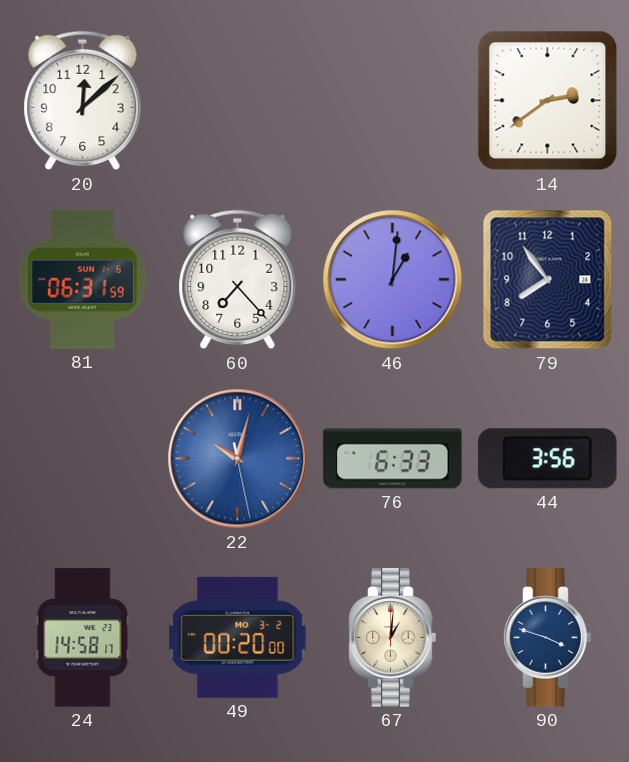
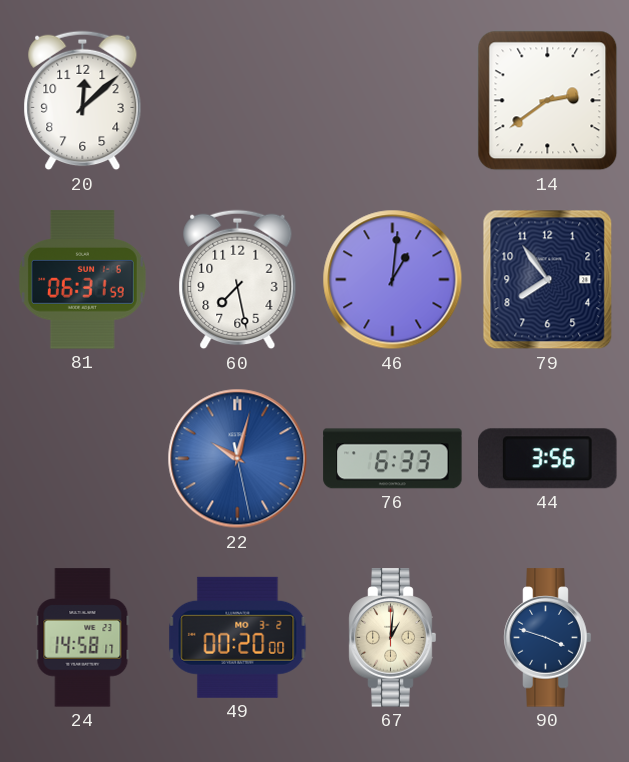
60: 7:23 -> 7:28
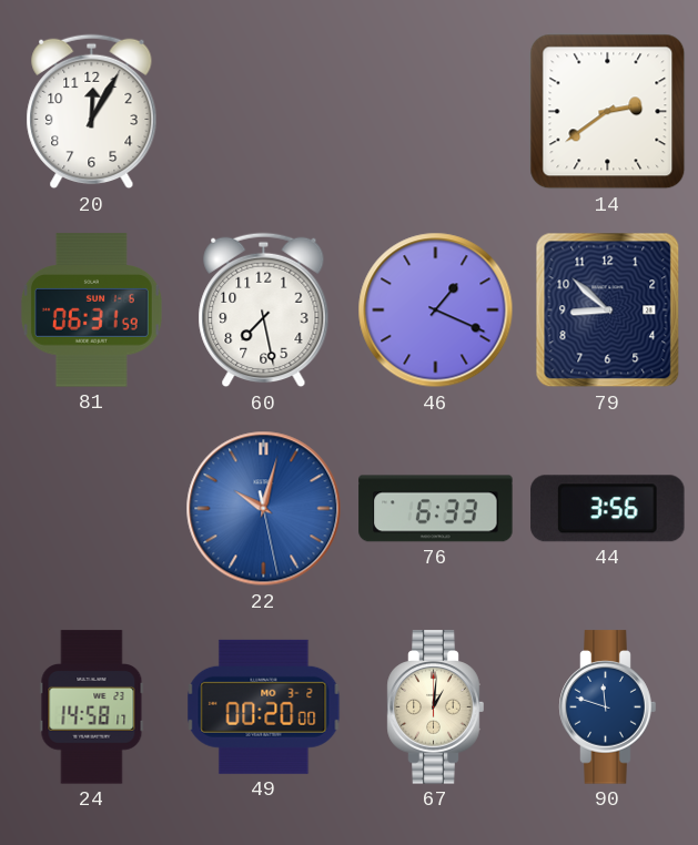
20: 12:08 -> 12:05
46: 1:01 -> 1:19
79: 7:54 -> 8:52
90: 3:48 -> 11:48
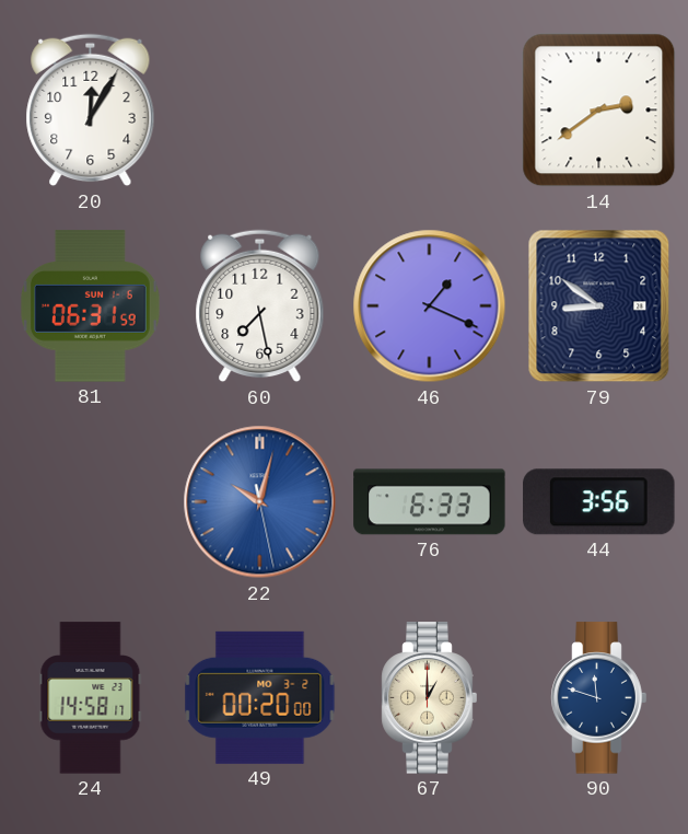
79: 8:52 -> 8:51
67: 1:01 -> 1:00
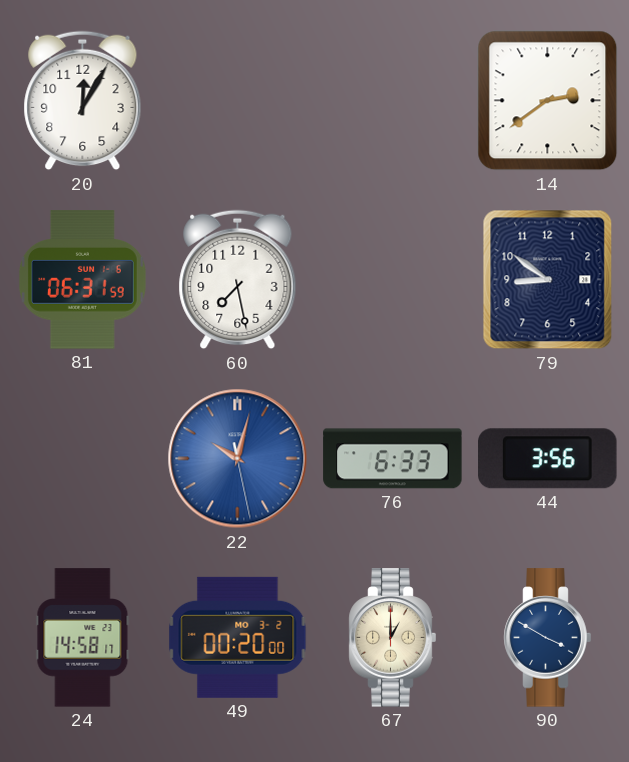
46: 1:19 -> none
90: 11:48 -> 3:50
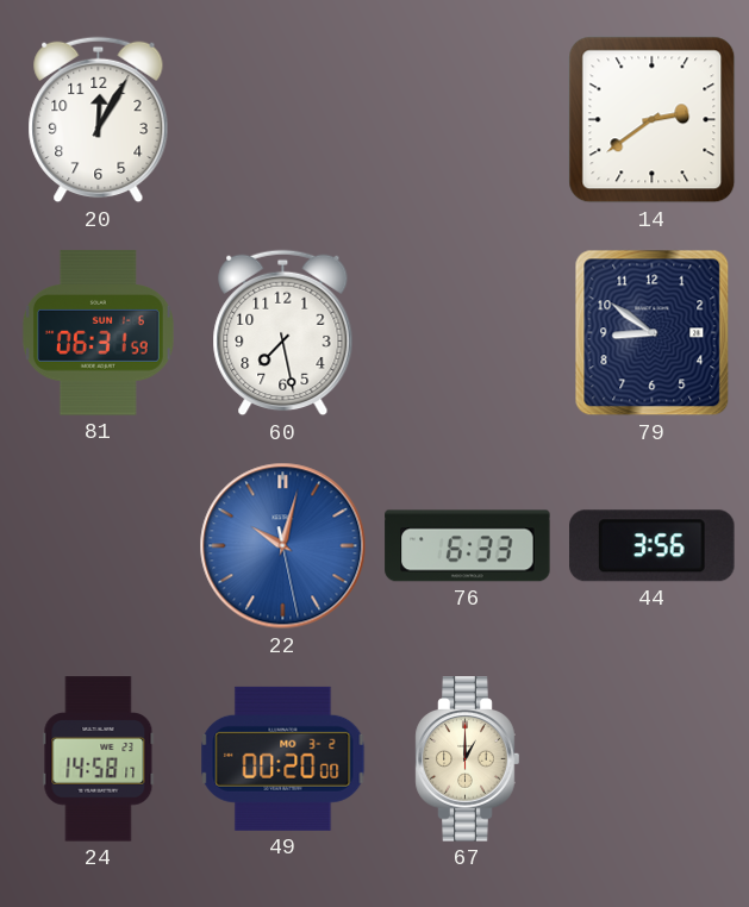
90: 3:50 -> none
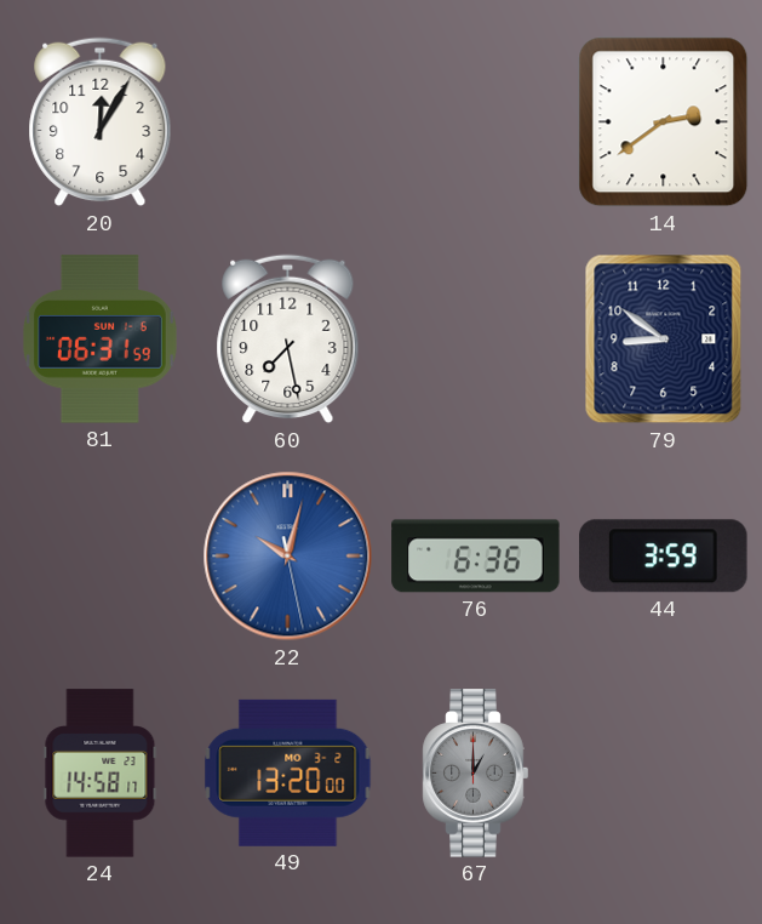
76: 6:33 -> 6:36
44: 3:56 -> 3:59
49: 00:20 -> 13:20
67 dial: cream -> grey
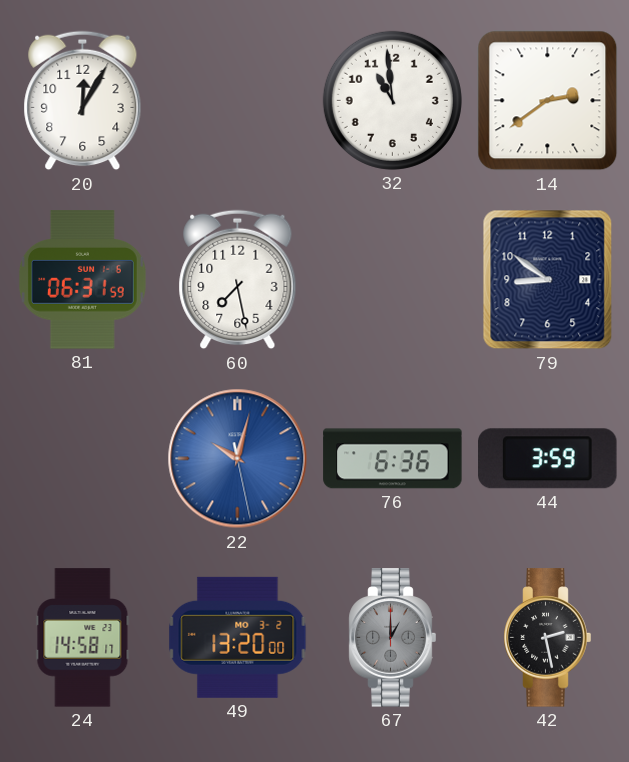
32: none -> 10:59
42: none -> 2:28
